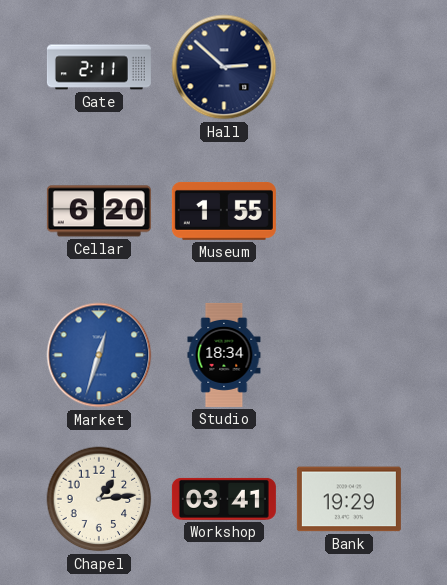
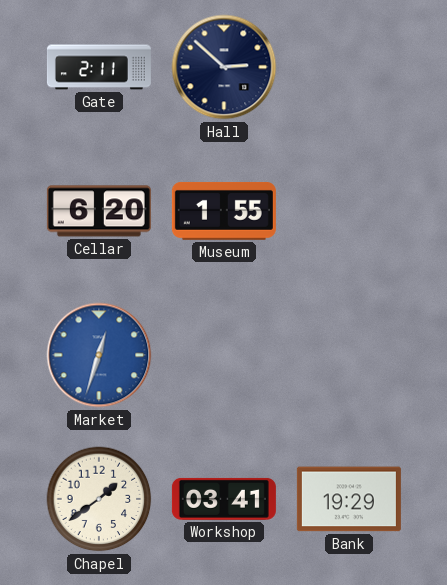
Studio: 18:34 -> none
Chapel: 1:14 -> 1:39
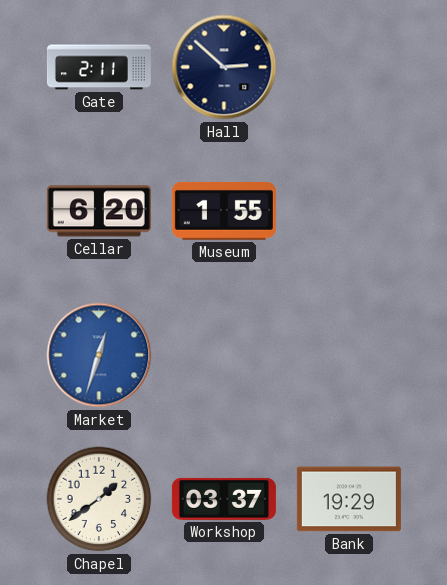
Workshop: 03:41 -> 03:37
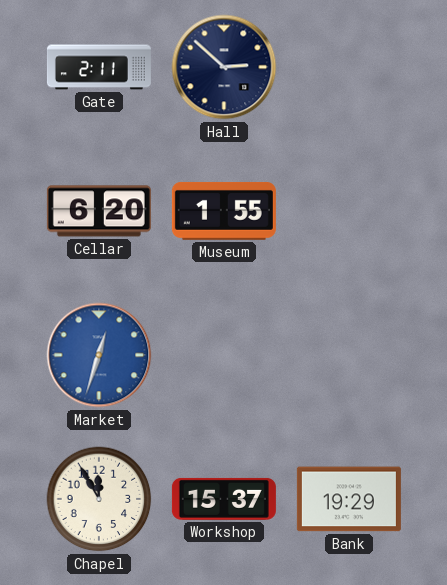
Chapel: 1:39 -> 11:55
Workshop: 03:37 -> 15:37
